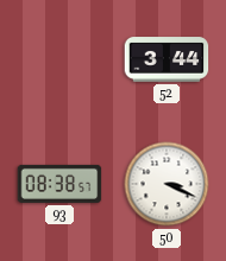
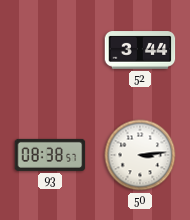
50: 3:19 -> 3:14
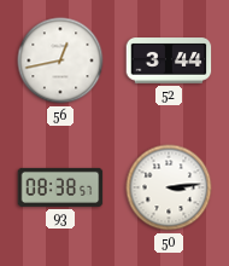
56: none -> 12:43
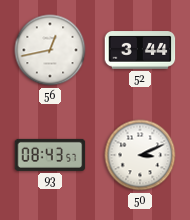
93: 08:38 -> 08:43
50: 3:14 -> 3:11
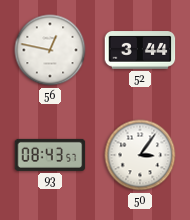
56: 12:43 -> 12:47
50: 3:11 -> 3:06
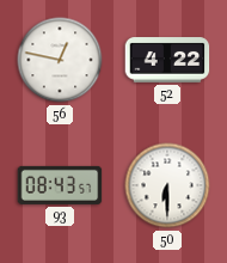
52: 3:44 -> 4:22
50: 3:06 -> 6:30
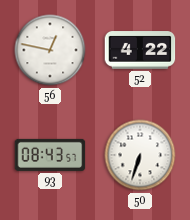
50: 6:30 -> 6:33
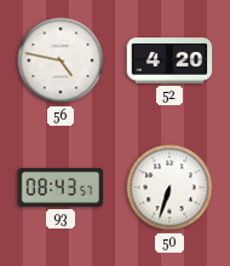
56: 12:47 -> 4:47
52: 4:22 -> 4:20
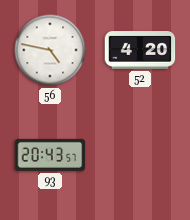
93: 08:43 -> 20:43
50: 6:33 -> none
